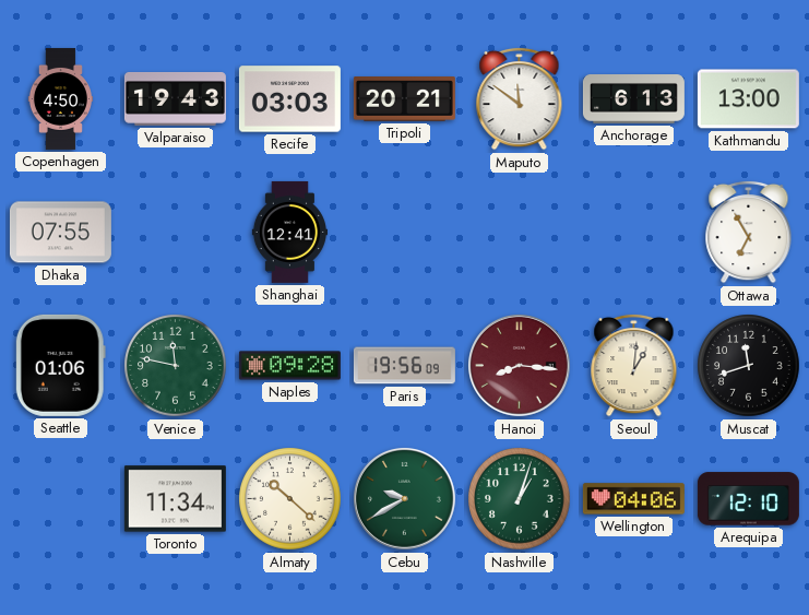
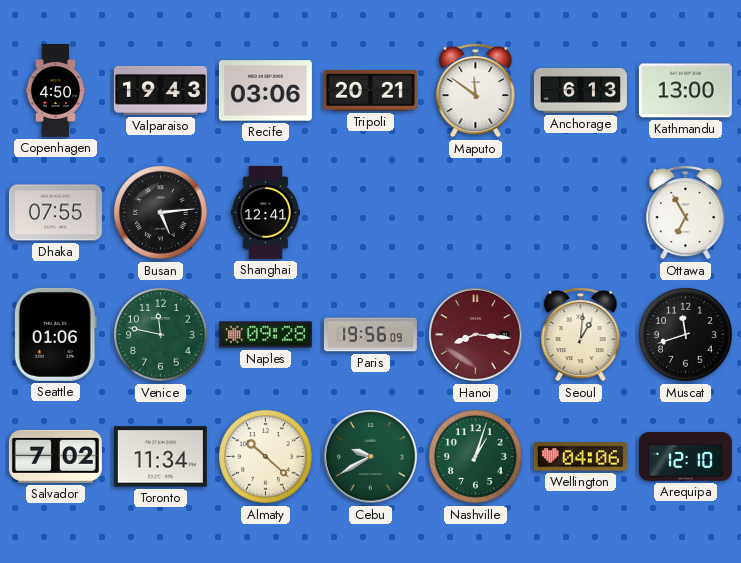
Recife: 03:03 -> 03:06
Busan: none -> 5:14
Salvador: none -> 7:02
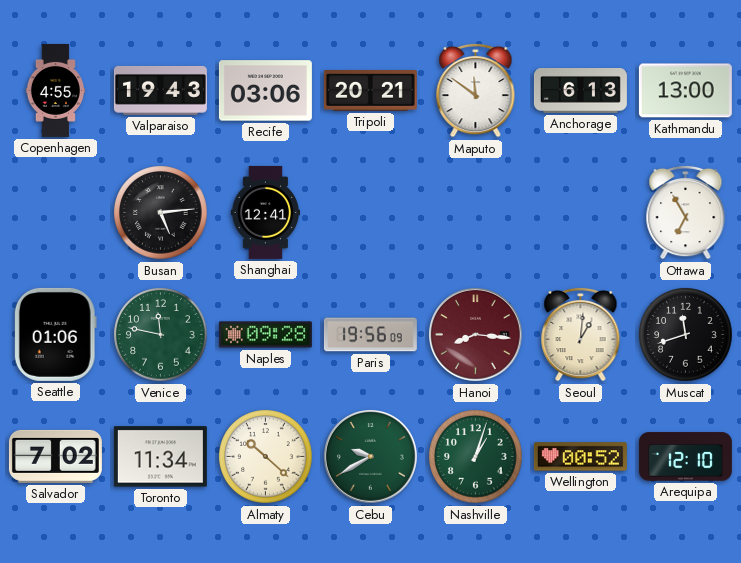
Copenhagen: 4:50 -> 4:55
Dhaka: 07:55 -> none
Wellington: 04:06 -> 00:52
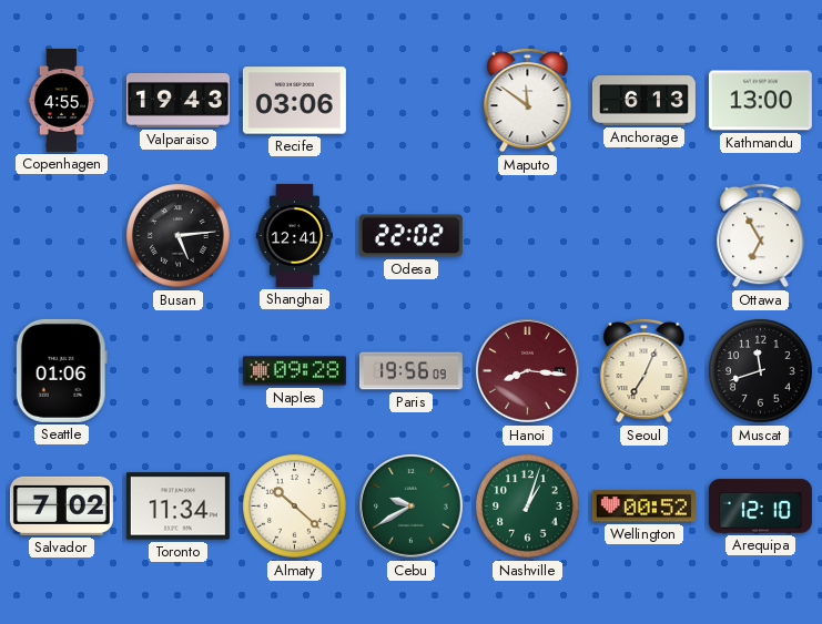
Tripoli: 20:21 -> none
Odesa: none -> 22:02
Venice: 11:47 -> none
Seoul: 1:01 -> 7:04
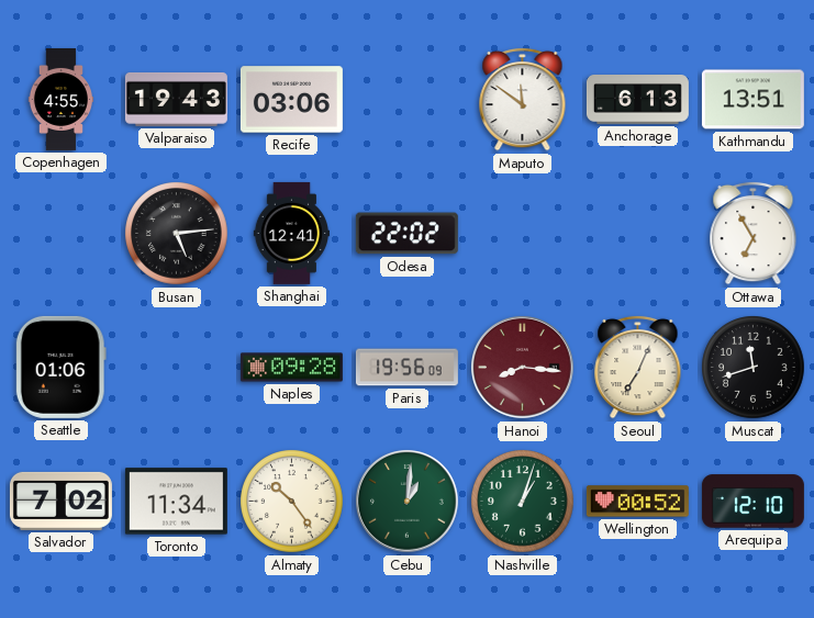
Kathmandu: 13:00 -> 13:51
Almaty: 10:22 -> 10:24
Cebu: 9:40 -> 1:01
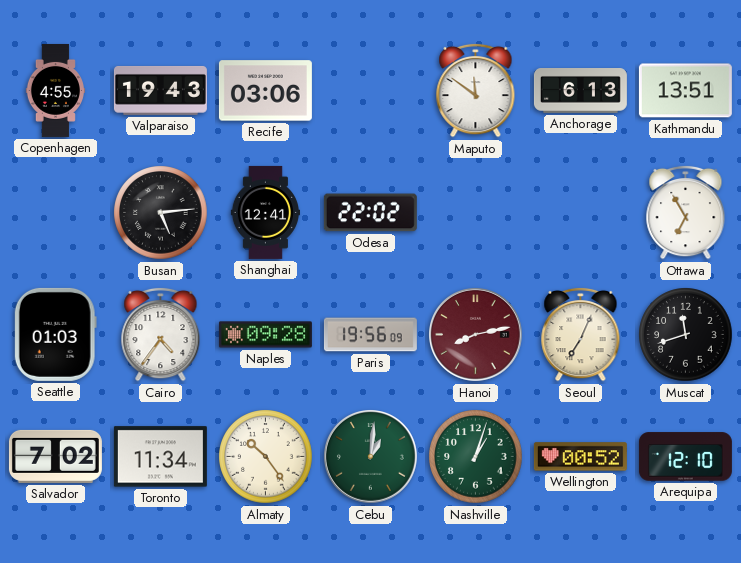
Seattle: 01:06 -> 01:03
Cairo: none -> 4:36
Hanoi: 8:16 -> 8:13
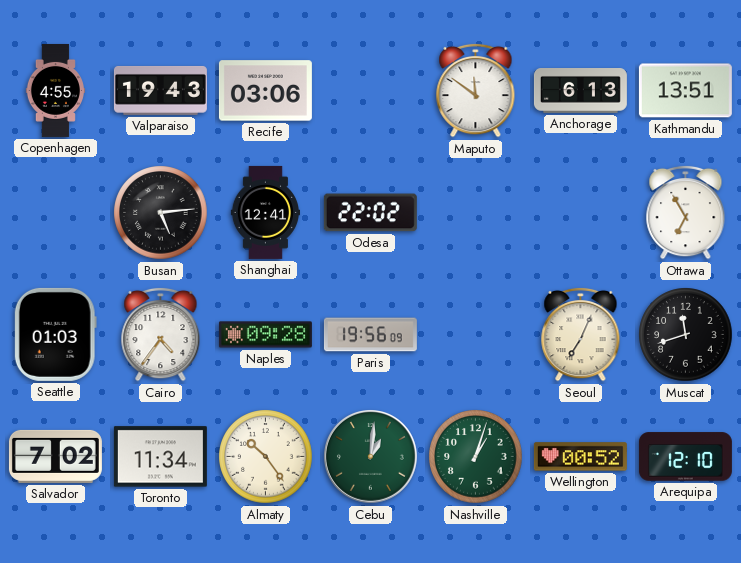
Hanoi: 8:13 -> none
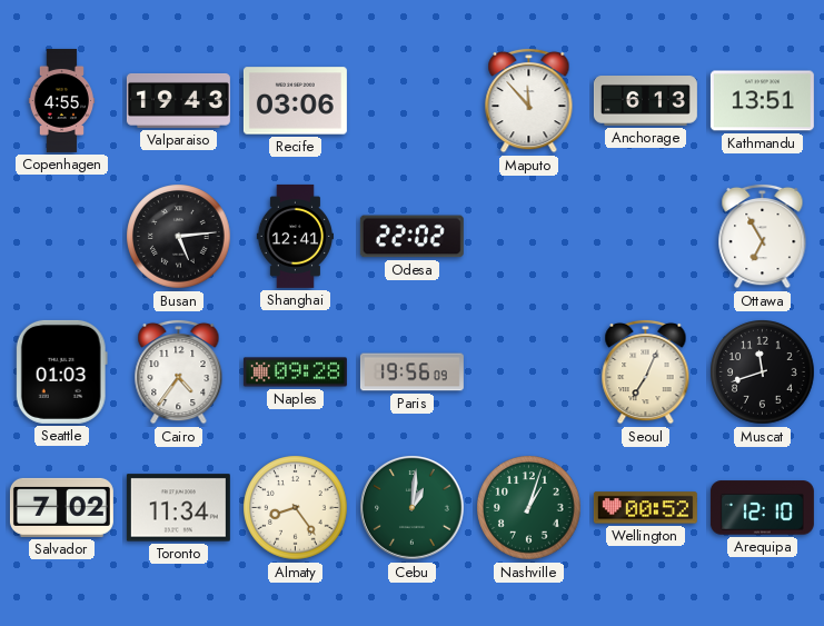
Maputo: 11:51 -> 11:53
Almaty: 10:24 -> 8:24
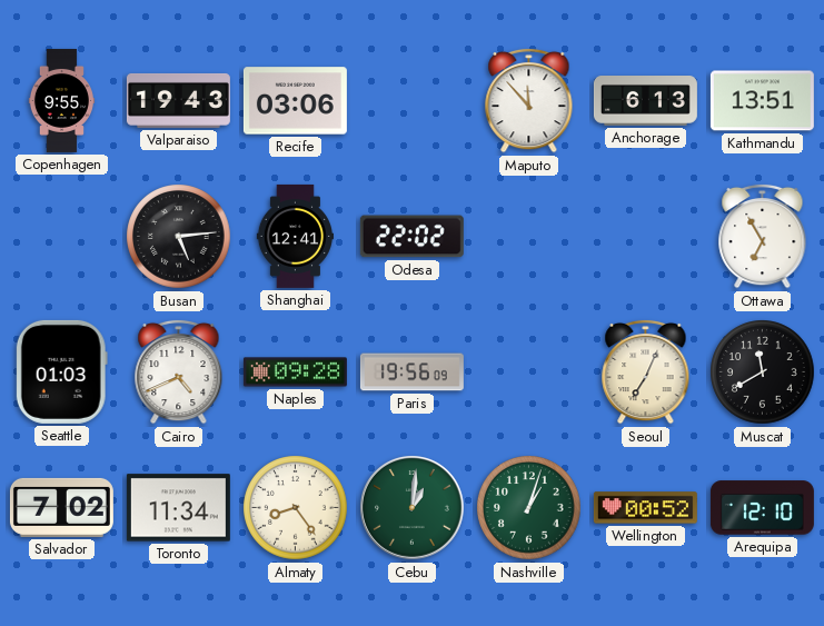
Copenhagen: 4:55 -> 9:55
Cairo: 4:36 -> 4:41
Muscat: 11:42 -> 11:40
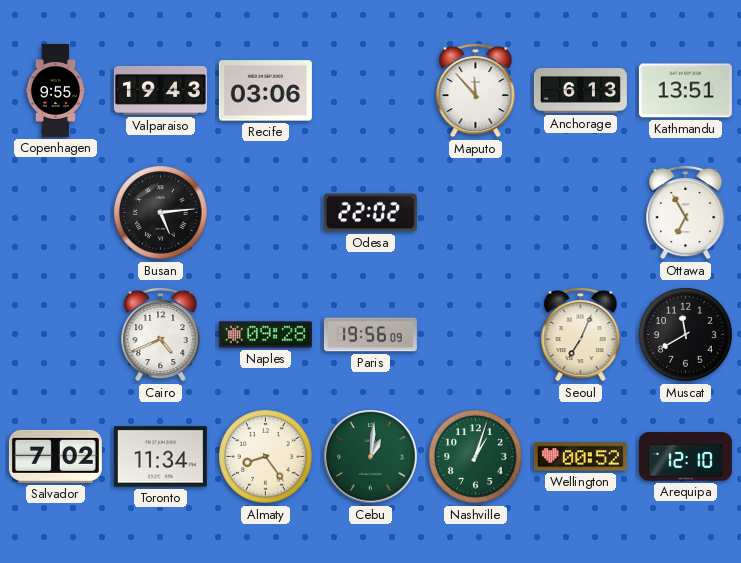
Shanghai: 12:41 -> none
Seattle: 01:03 -> none
